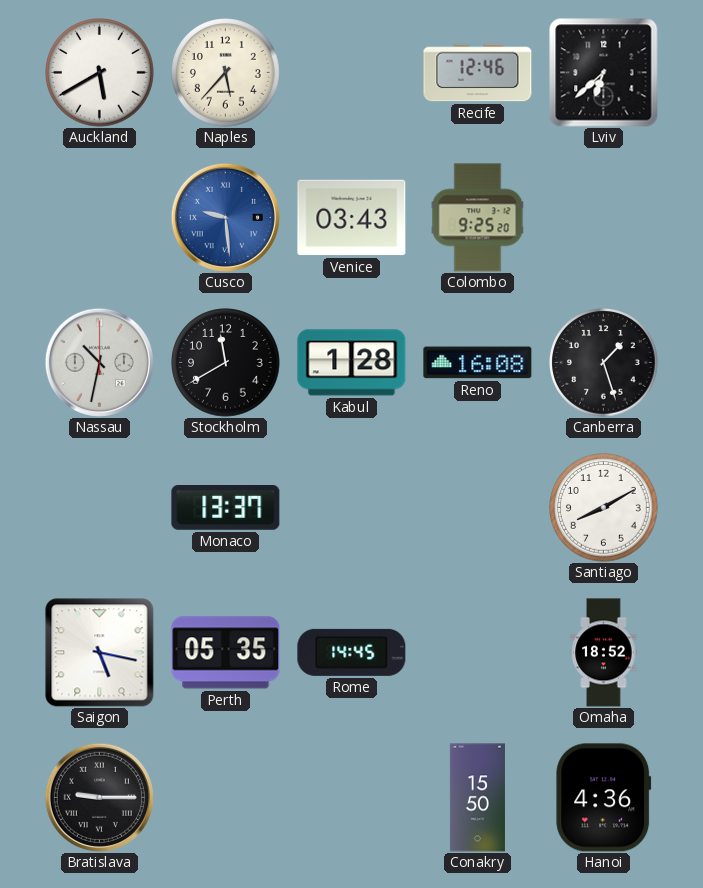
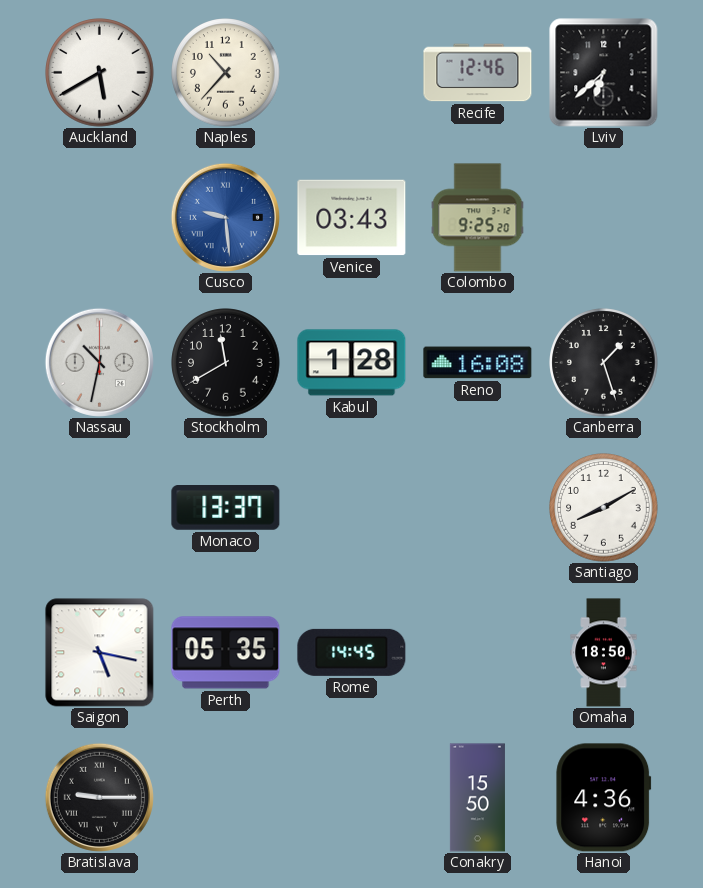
Naples: 5:37 -> 10:37
Omaha: 18:52 -> 18:50
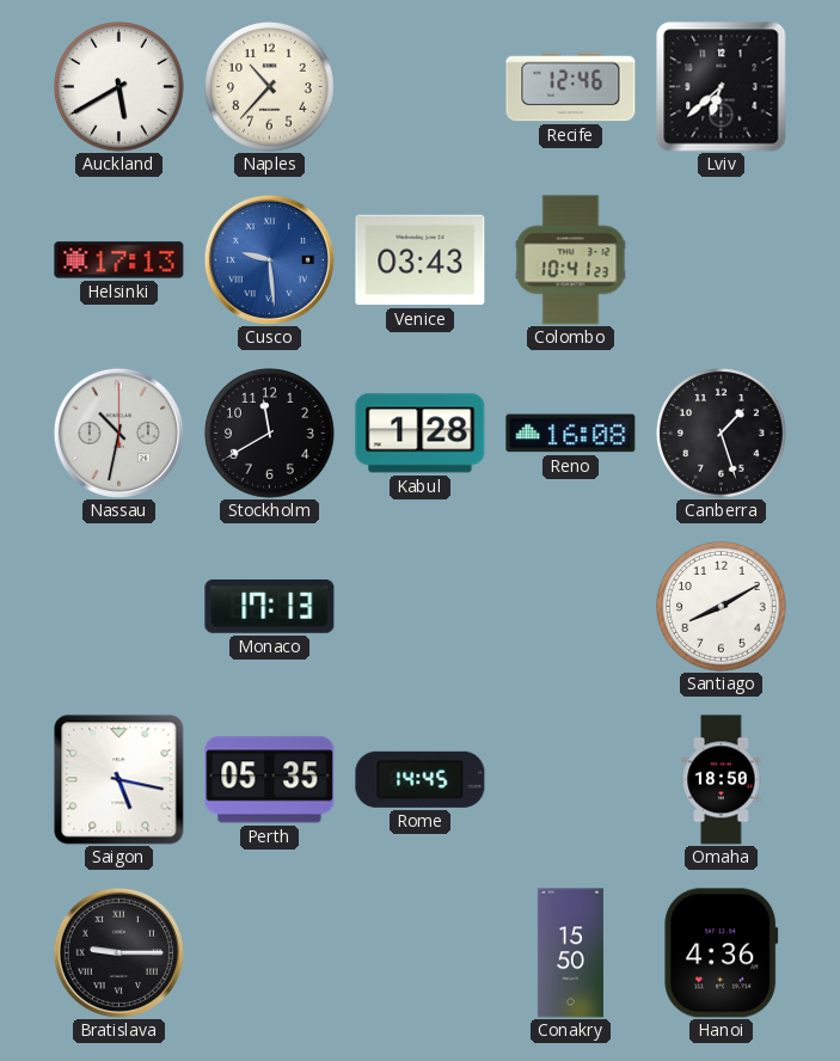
Helsinki: none -> 17:13
Colombo: 9:25 -> 10:41
Monaco: 13:37 -> 17:13
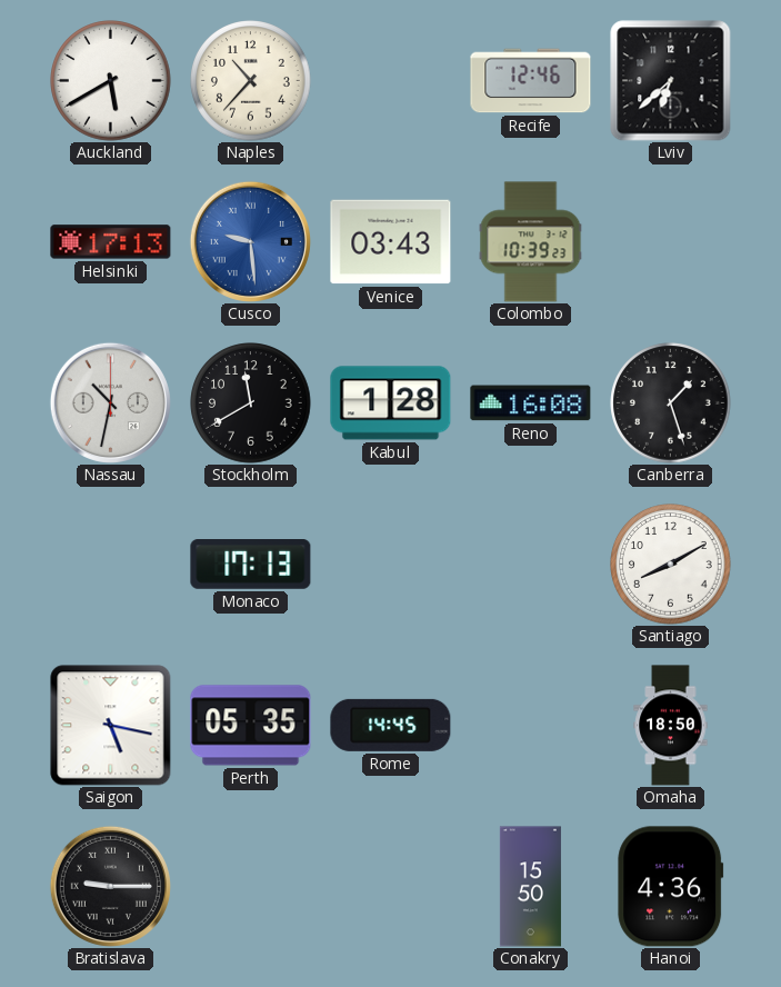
Colombo: 10:41 -> 10:39
